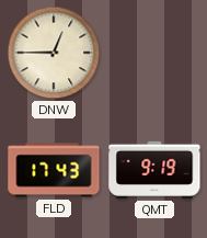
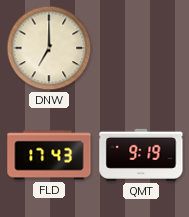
DNW: 12:45 -> 7:00
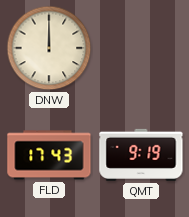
DNW: 7:00 -> 12:00
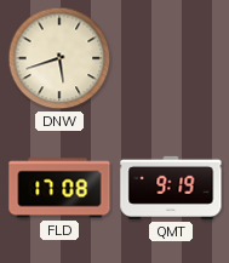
DNW: 12:00 -> 5:42
FLD: 17:43 -> 17:08
